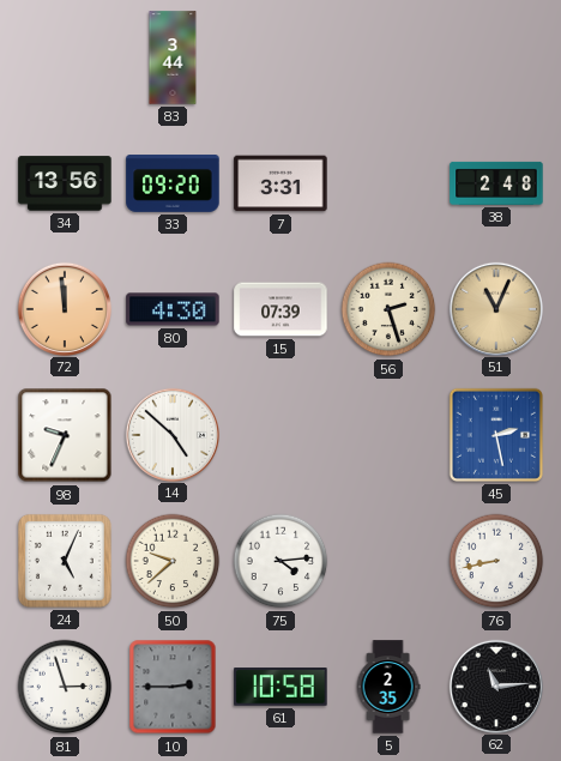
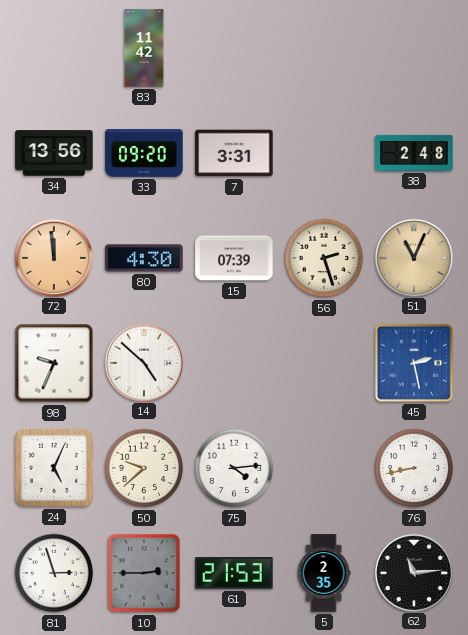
83: 3:44 -> 11:42
61: 10:58 -> 21:53
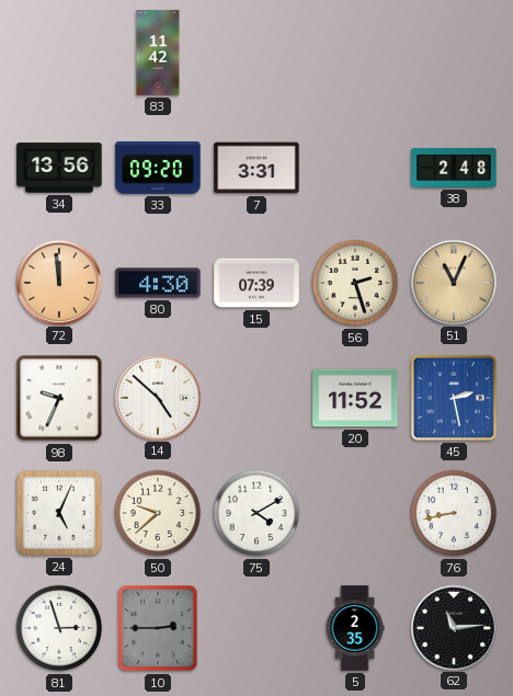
20: none -> 11:52
75: 4:14 -> 4:10
61: 21:53 -> none
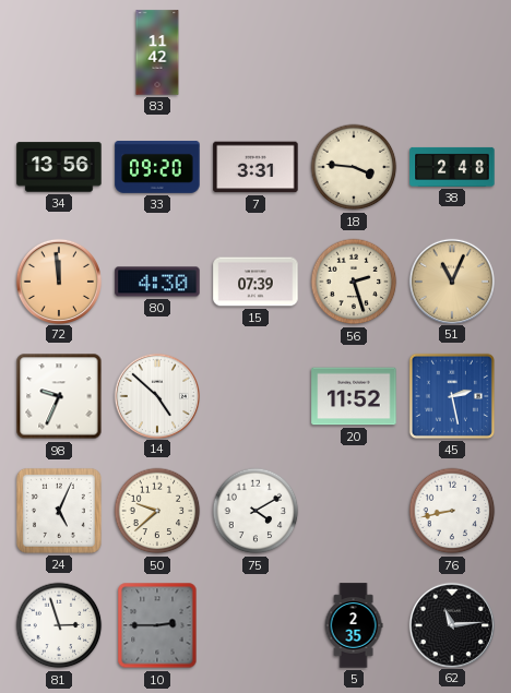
18: none -> 3:46
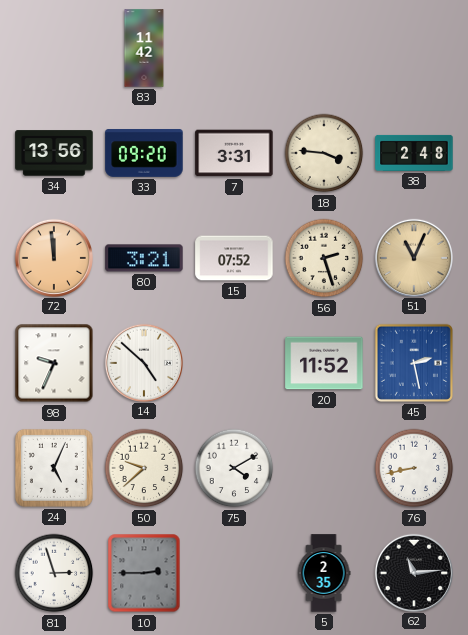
80: 4:30 -> 3:21
15: 07:39 -> 07:52
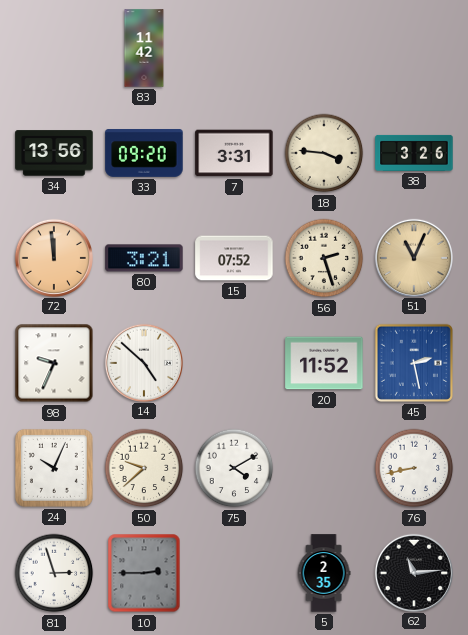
38: 2:48 -> 3:26
24: 5:04 -> 10:04
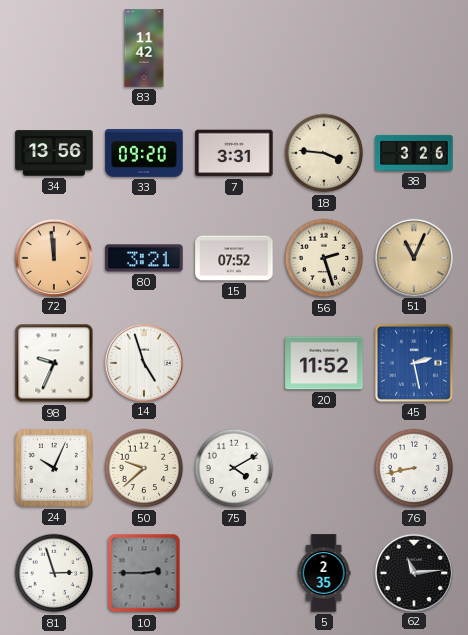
14: 4:52 -> 4:57
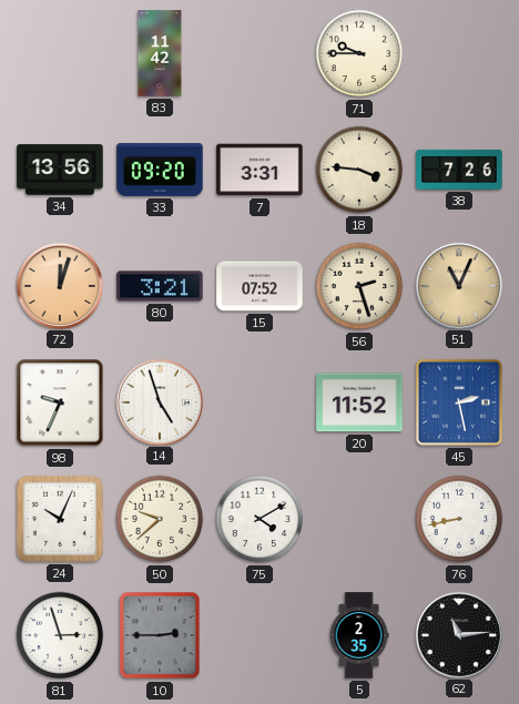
71: none -> 9:45
38: 3:26 -> 7:26
72: 11:59 -> 12:03
